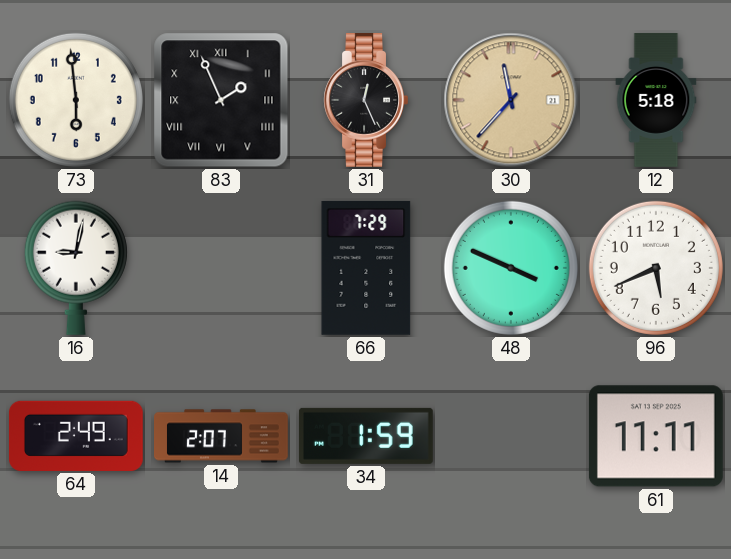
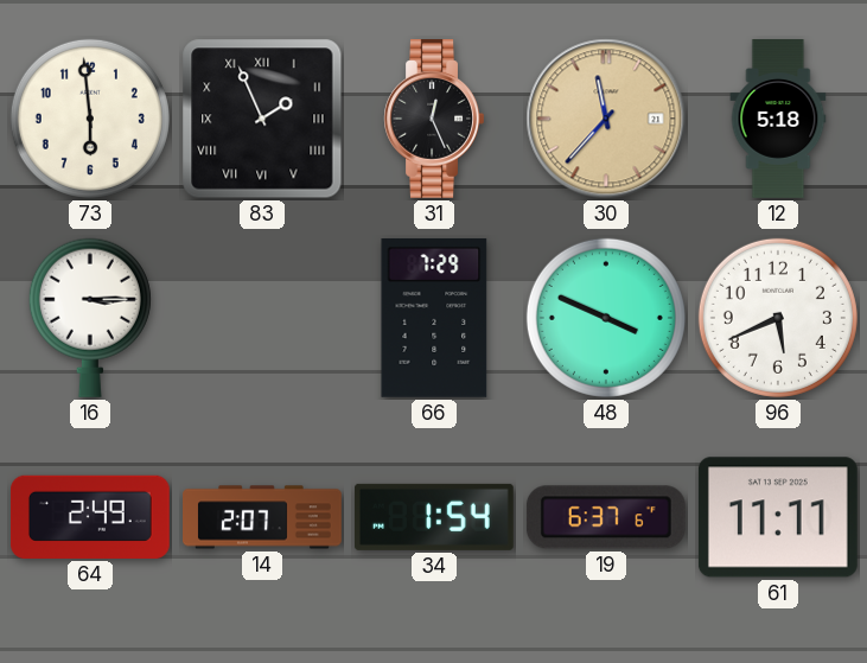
16: 9:02 -> 3:15
34: 1:59 -> 1:54
19: none -> 6:37
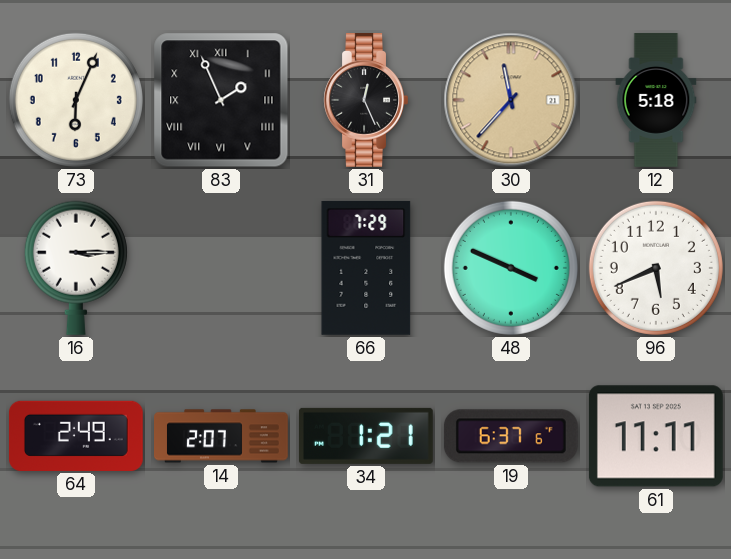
73: 5:59 -> 6:04
34: 1:54 -> 1:21
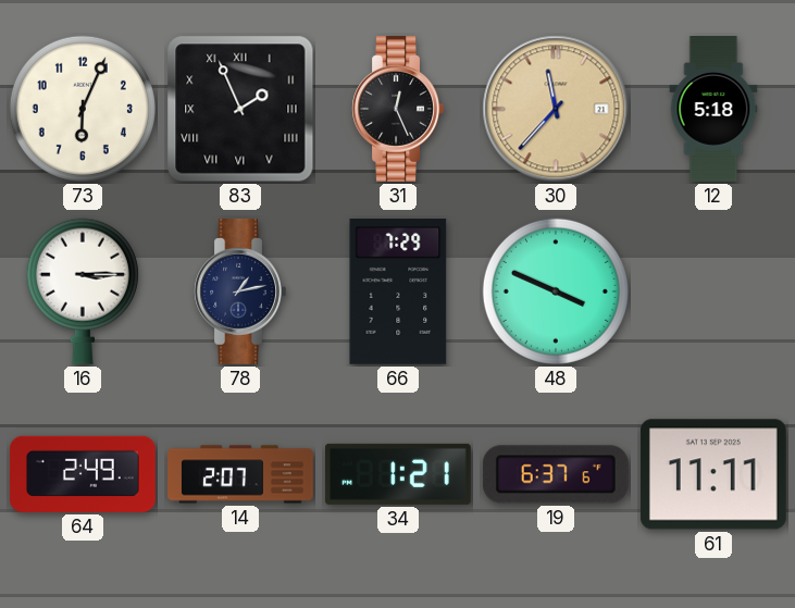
78: none -> 1:13
96: 5:41 -> none
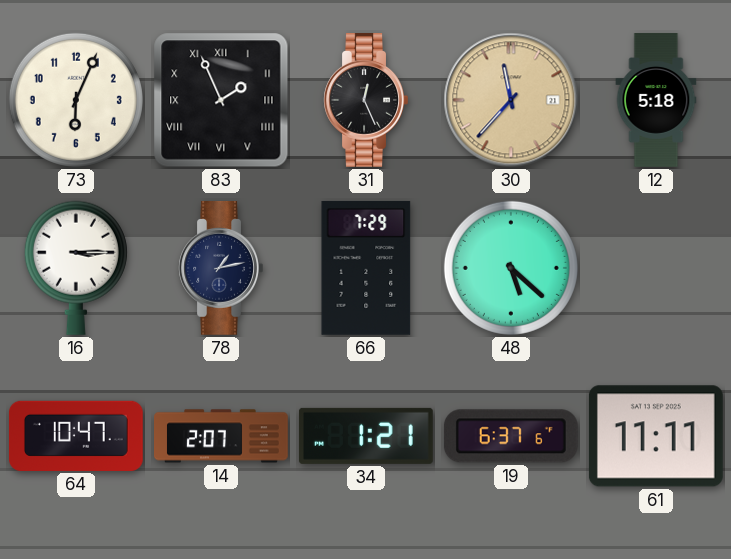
48: 3:49 -> 5:22
64: 2:49 -> 10:47
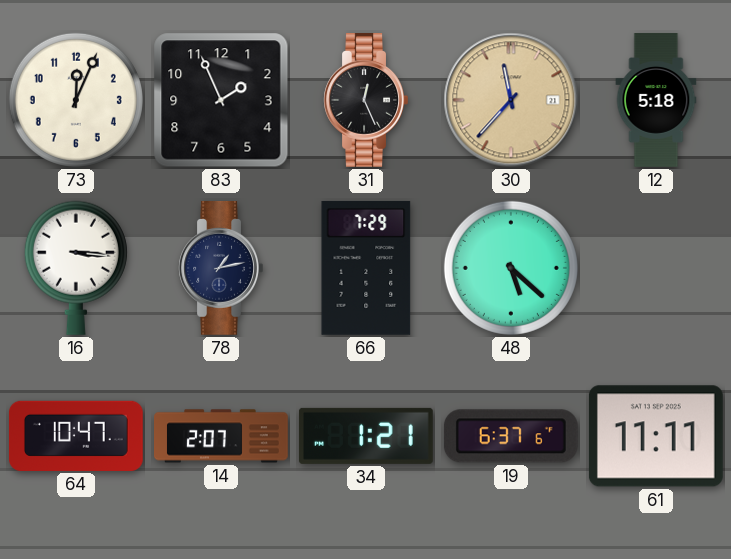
73: 6:04 -> 12:04
83 numerals: Roman -> Arabic
16: 3:15 -> 3:16
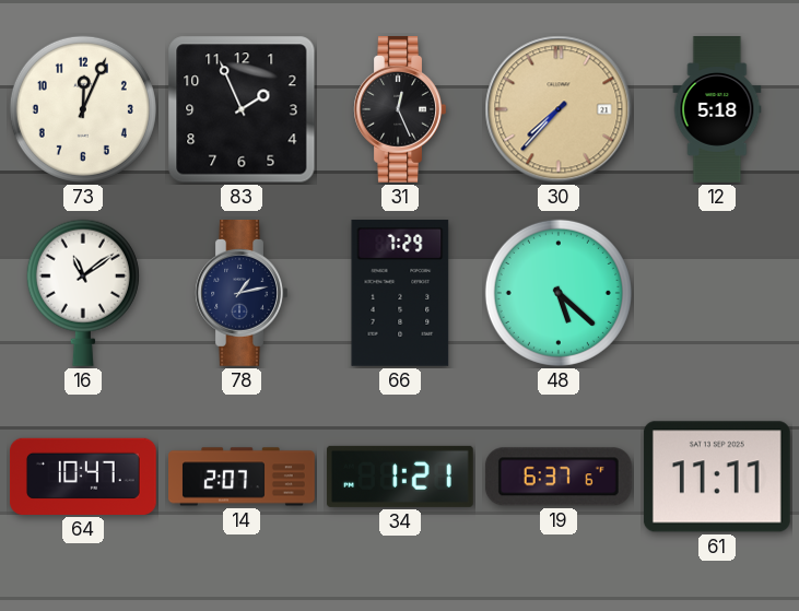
30: 11:37 -> 7:37
16: 3:16 -> 11:09
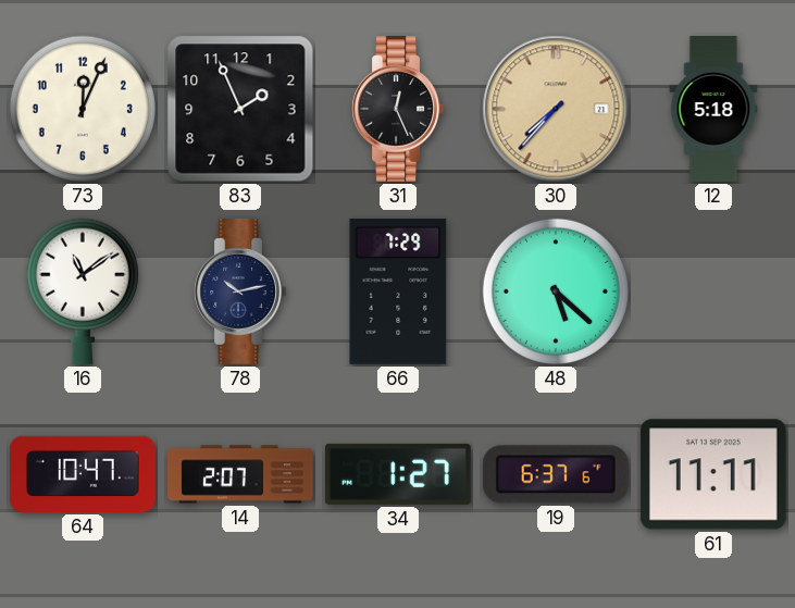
78: 1:13 -> 10:13
34: 1:21 -> 1:27
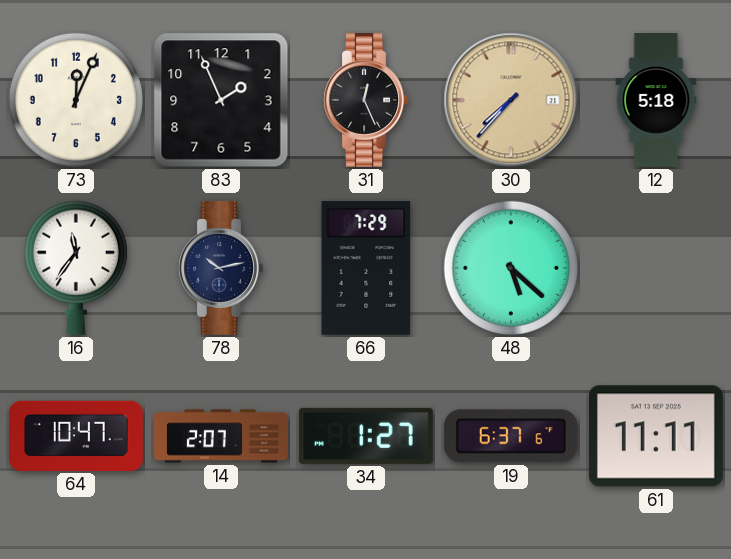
16: 11:09 -> 11:36
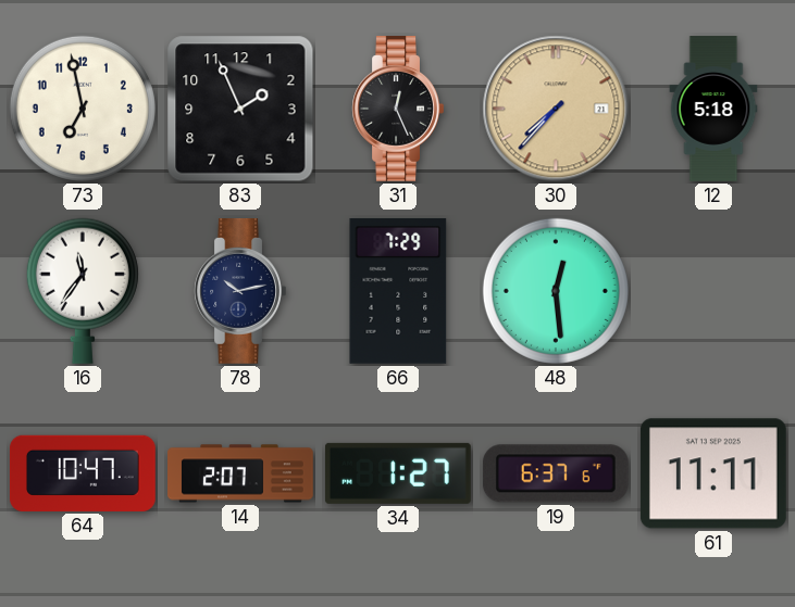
73: 12:04 -> 6:58
48: 5:22 -> 12:29
